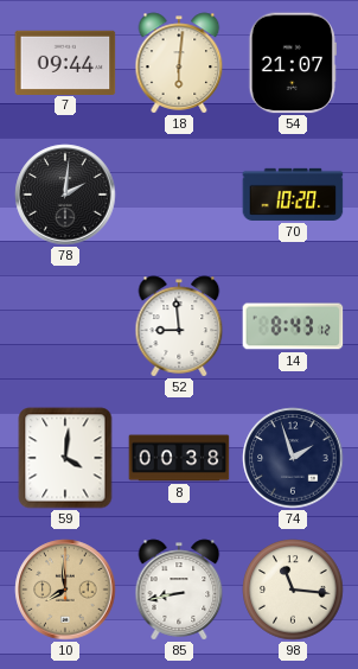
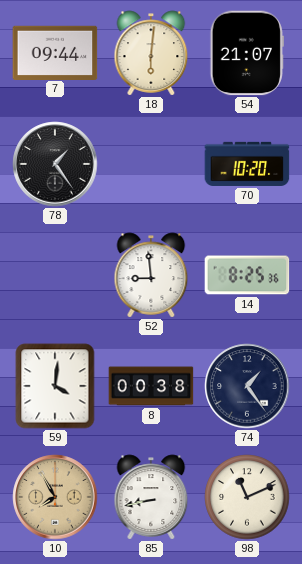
78: 2:01 -> 1:24
14: 8:43 -> 8:25
74: 1:57 -> 1:24
10: 7:59 -> 7:55
98: 11:16 -> 11:11
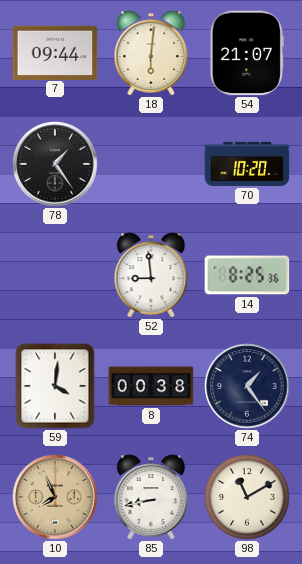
10: 7:55 -> 7:56
98: 11:11 -> 11:10
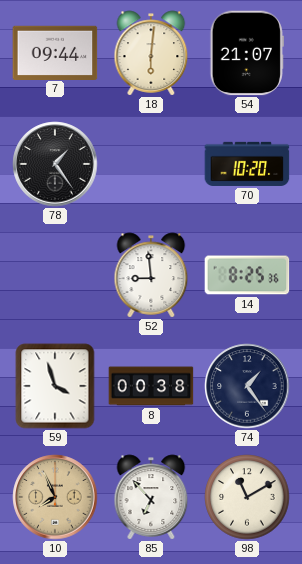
59: 4:01 -> 3:57
85: 8:43 -> 6:53
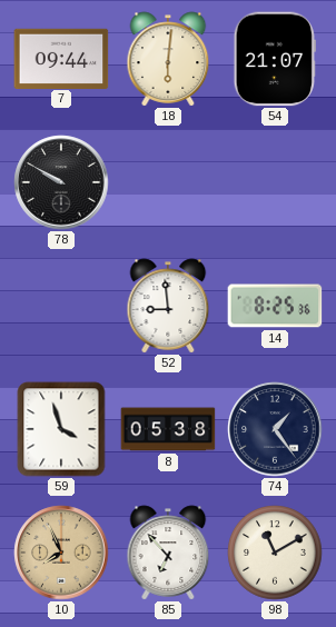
78: 1:24 -> 9:50
70: 10:20 -> none
8: 00:38 -> 05:38
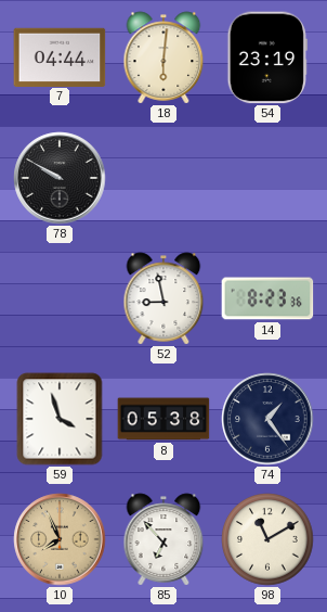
7: 09:44 -> 04:44
54: 21:07 -> 23:19
52: 8:59 -> 8:58
14: 8:25 -> 8:23
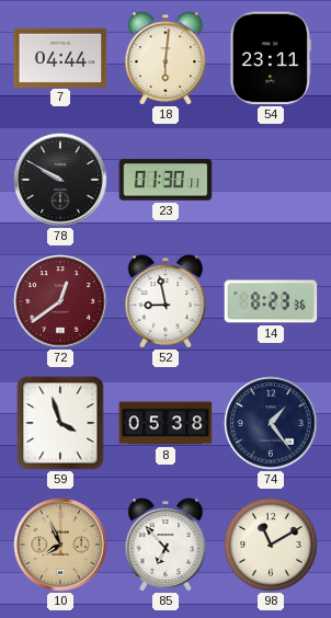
54: 23:19 -> 23:11
23: none -> 01:30
72: none -> 12:39
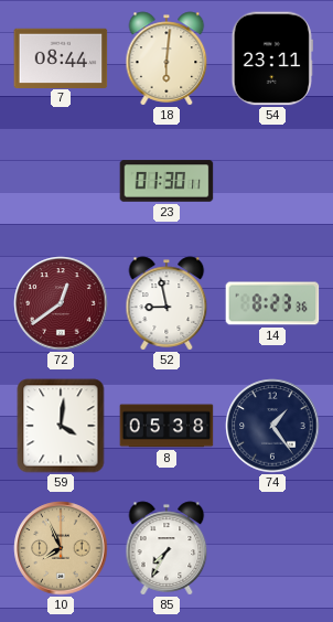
7: 04:44 -> 08:44
78: 9:50 -> none
59: 3:57 -> 4:01
85: 6:53 -> 7:35
98: 11:10 -> none
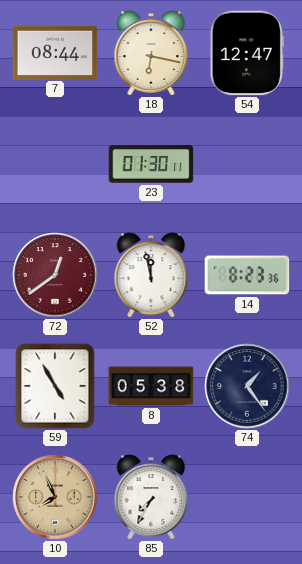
18: 6:01 -> 6:17
54: 23:11 -> 12:47
52: 8:58 -> 11:58
59: 4:01 -> 4:55
